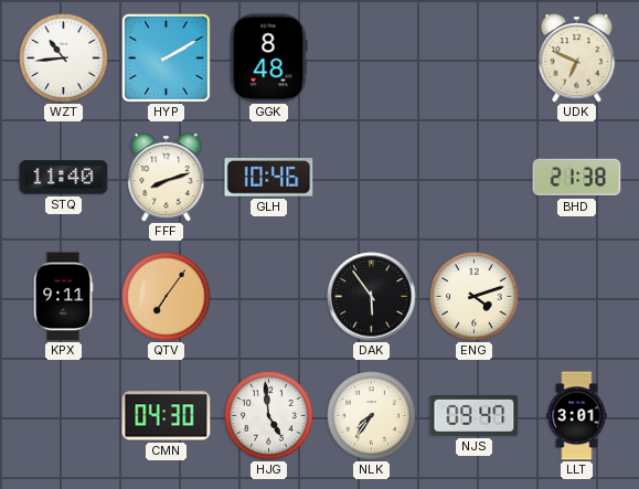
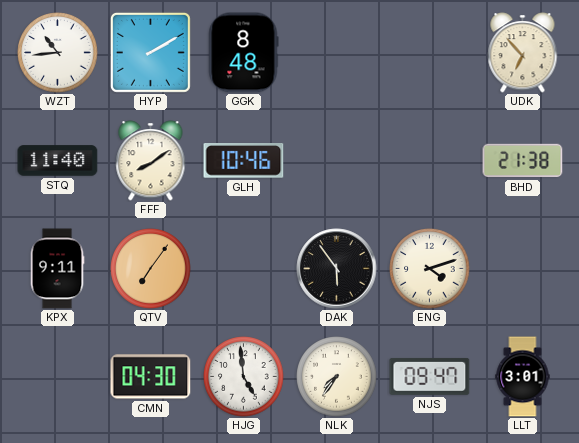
UDK: 6:49 -> 6:53
FFF: 8:12 -> 8:09
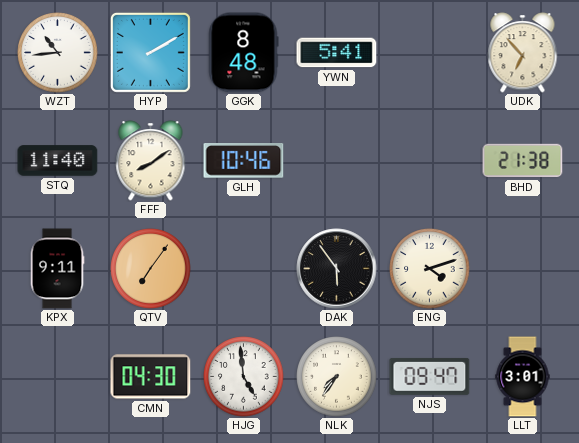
YWN: none -> 5:41
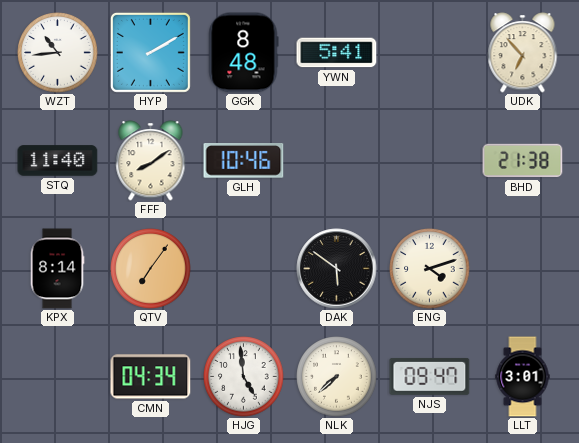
KPX: 9:11 -> 8:14
DAK: 5:54 -> 5:51
CMN: 04:30 -> 04:34
NLK: 7:36 -> 7:38
